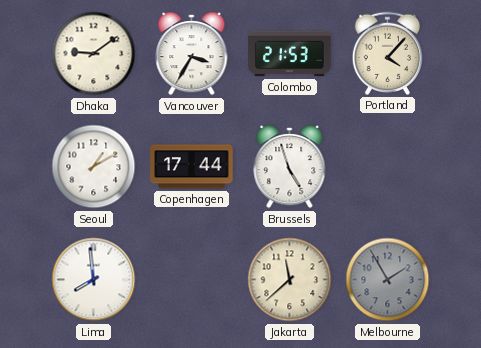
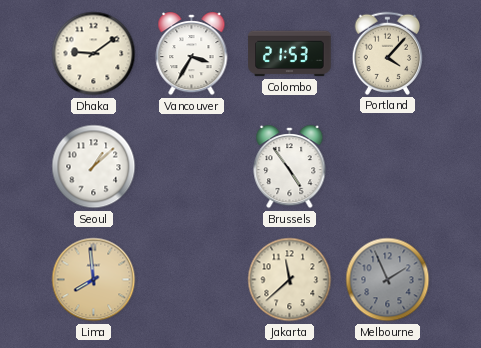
Seoul: 1:10 -> 1:08
Copenhagen: 17:44 -> none
Brussels: 4:57 -> 4:54
Lima dial: white -> champagne
Melbourne: 1:55 -> 1:56
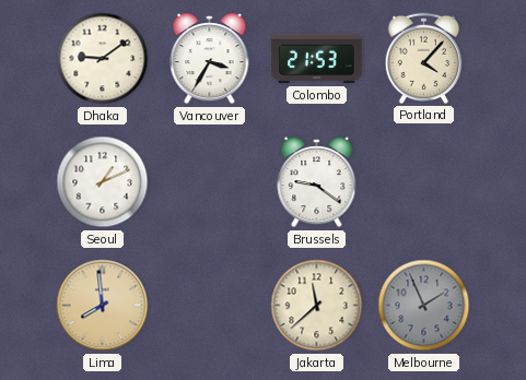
Seoul: 1:08 -> 1:11
Brussels: 4:54 -> 9:21
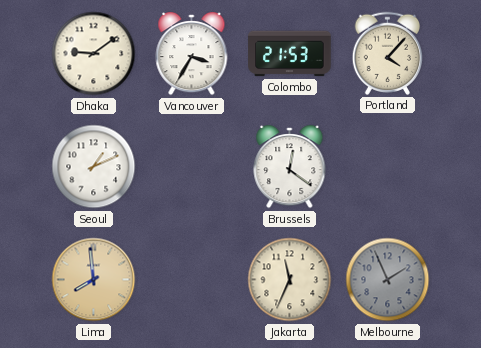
Brussels: 9:21 -> 12:21
Jakarta: 11:38 -> 11:34
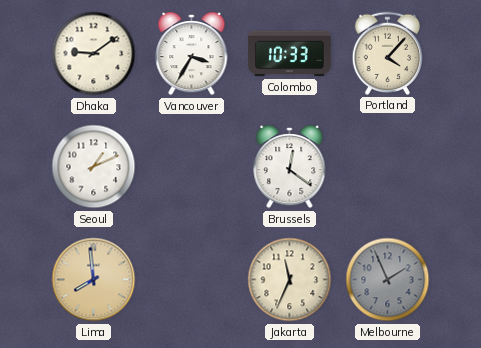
Colombo: 21:53 -> 10:33
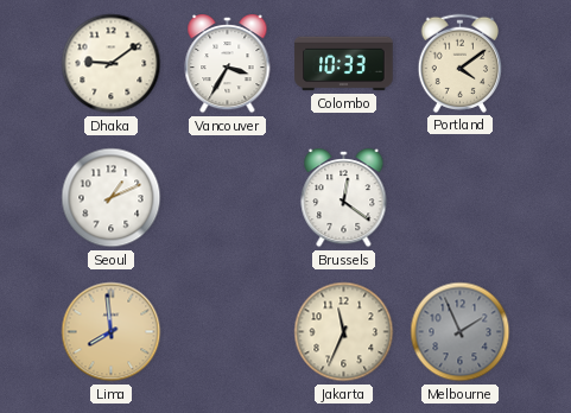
Portland: 4:07 -> 4:09
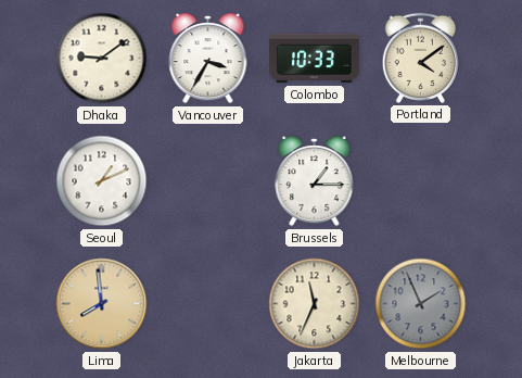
Brussels: 12:21 -> 1:15
